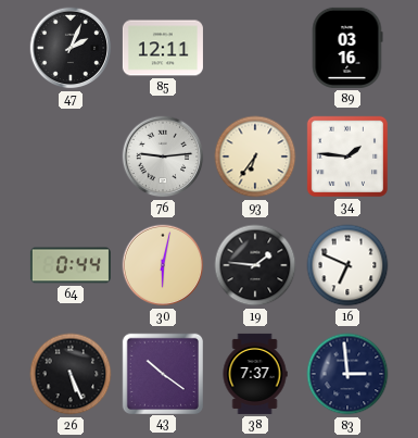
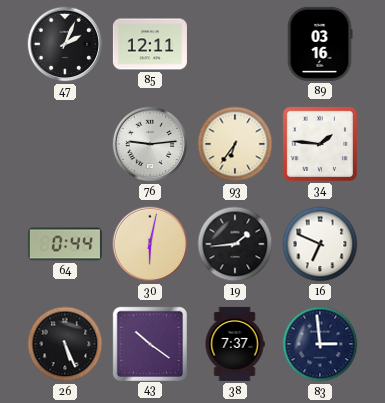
19: 1:46 -> 1:44
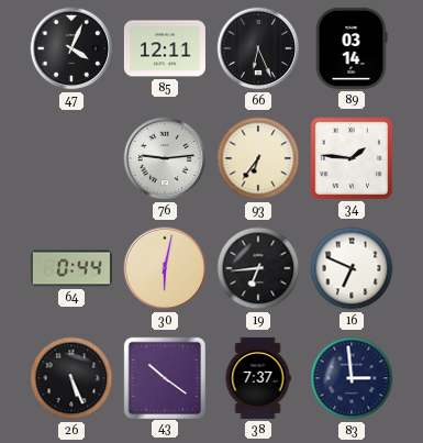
47: 2:04 -> 4:04
66: none -> 6:26
89: 03:16 -> 03:14
19: 1:44 -> 6:44
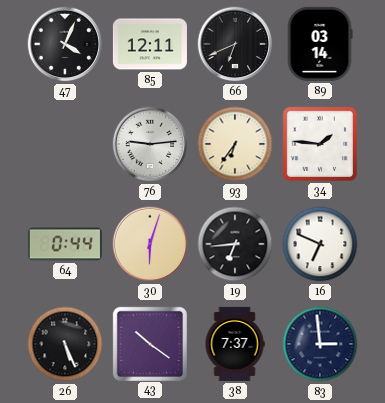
66: 6:26 -> 6:41
30: 6:02 -> 6:03
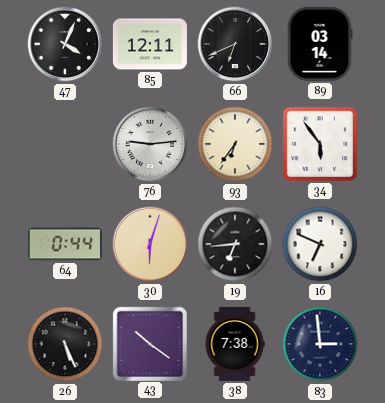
34: 1:46 -> 5:54
38: 7:37 -> 7:38
